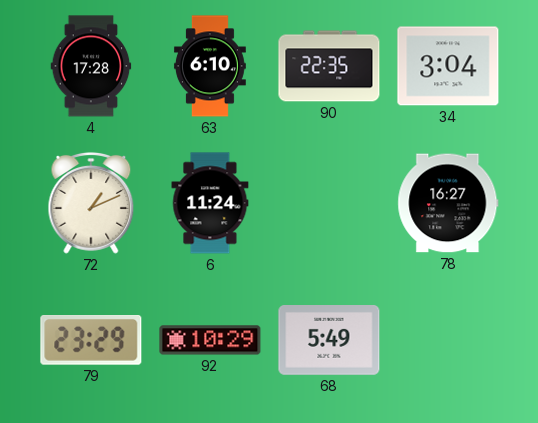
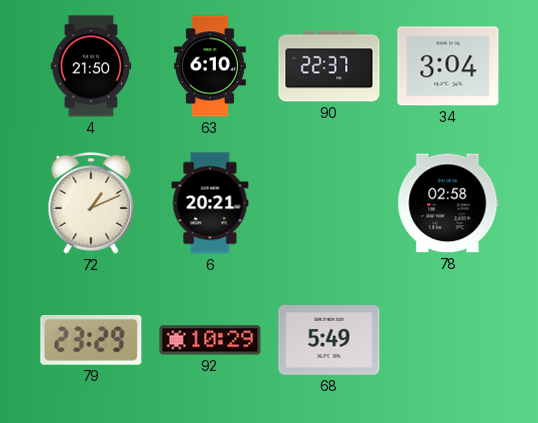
4: 17:28 -> 21:50
90: 22:35 -> 22:37
6: 11:24 -> 20:21
78: 16:27 -> 02:58
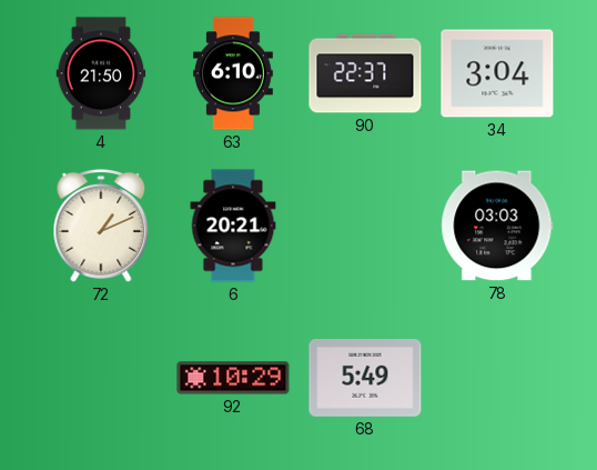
78: 02:58 -> 03:03
79: 23:29 -> none
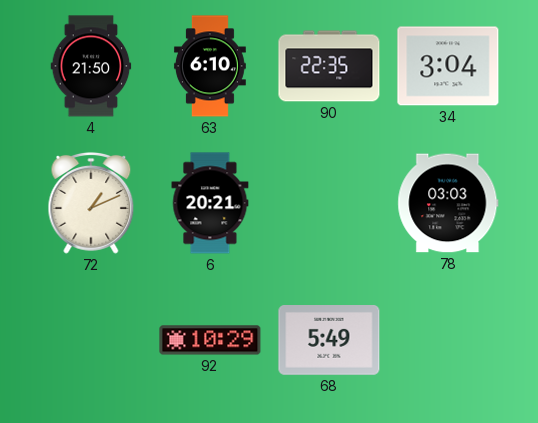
90: 22:37 -> 22:35
